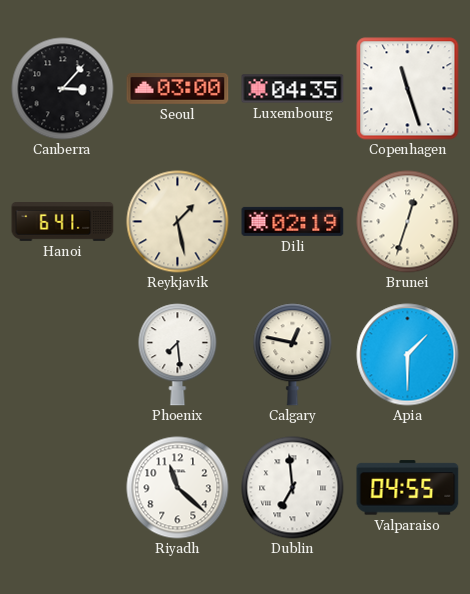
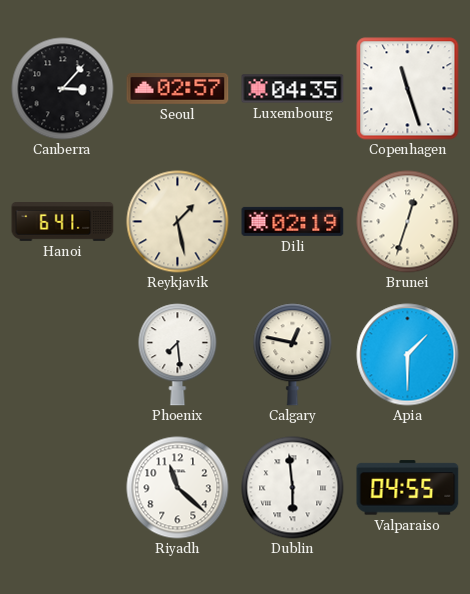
Seoul: 03:00 -> 02:57
Dublin: 6:59 -> 5:59
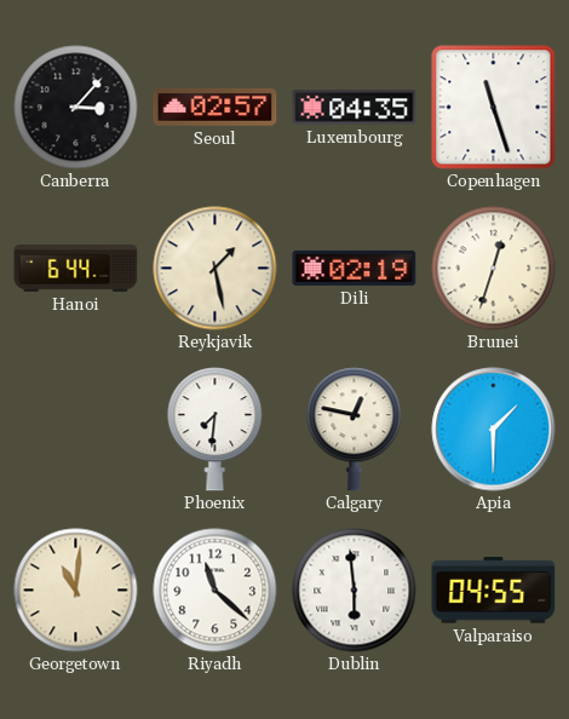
Hanoi: 6:41 -> 6:44
Phoenix: 7:29 -> 7:31
Georgetown: none -> 11:01
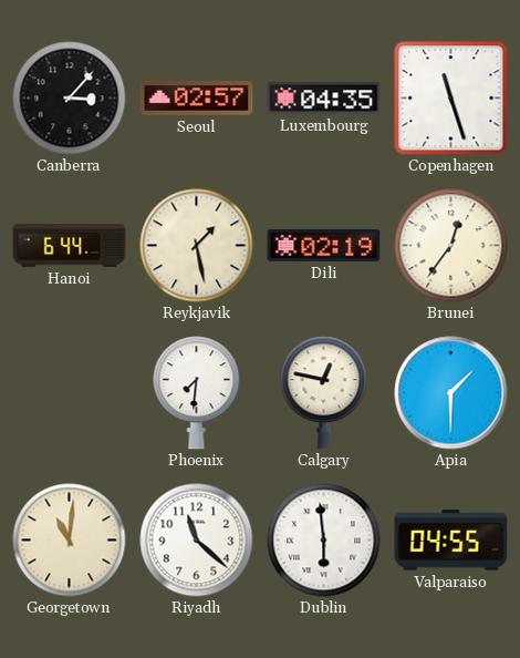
Brunei: 12:33 -> 12:36
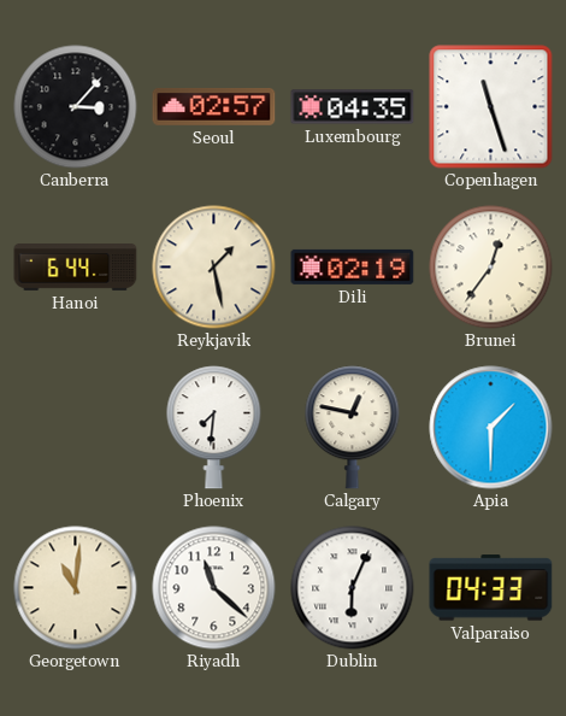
Dublin: 5:59 -> 6:04
Valparaiso: 04:55 -> 04:33
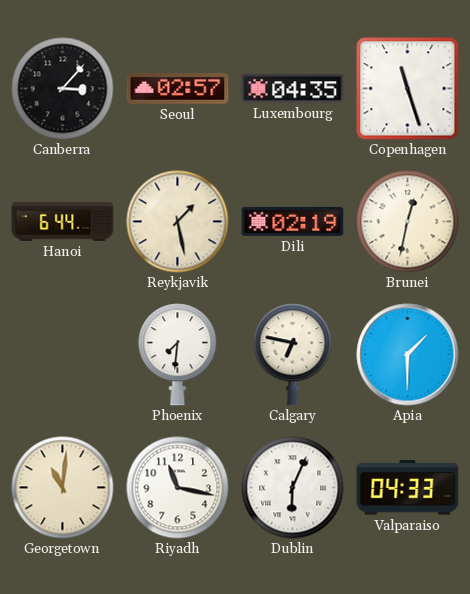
Brunei: 12:36 -> 12:32
Calgary: 12:47 -> 6:47
Riyadh: 11:22 -> 11:17
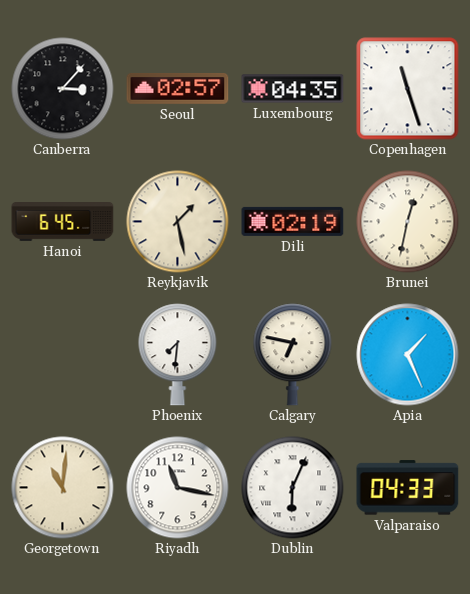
Hanoi: 6:44 -> 6:45
Apia: 1:30 -> 1:26
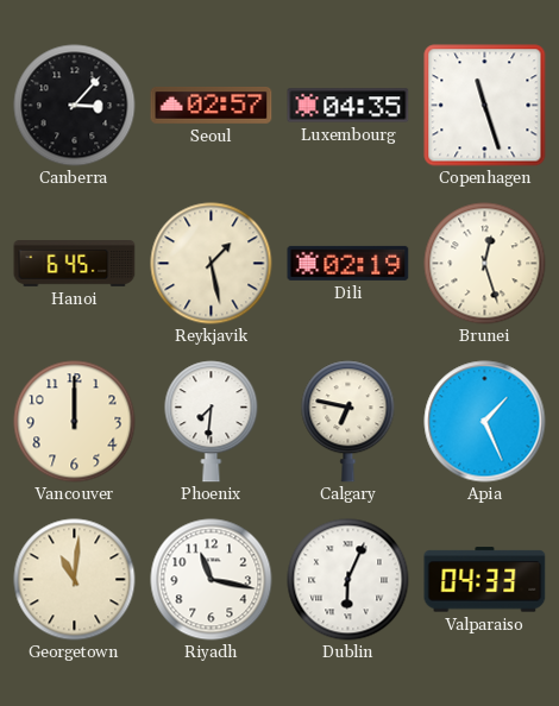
Brunei: 12:32 -> 12:27
Vancouver: none -> 12:00
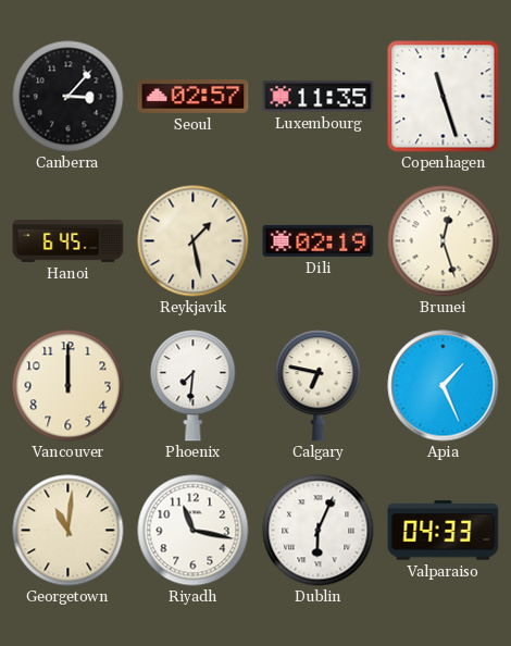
Luxembourg: 04:35 -> 11:35
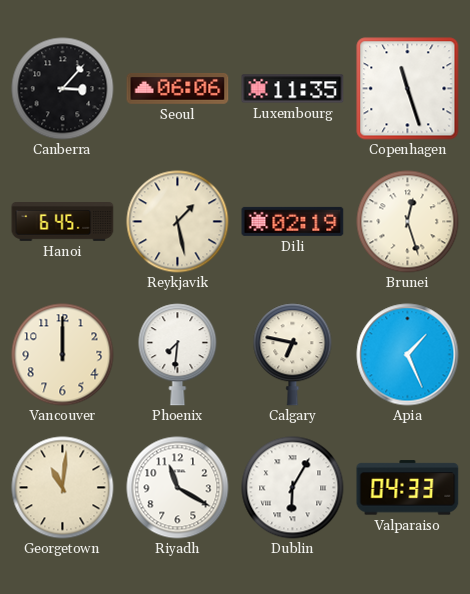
Seoul: 02:57 -> 06:06
Riyadh: 11:17 -> 11:20
Dublin: 6:04 -> 6:05
